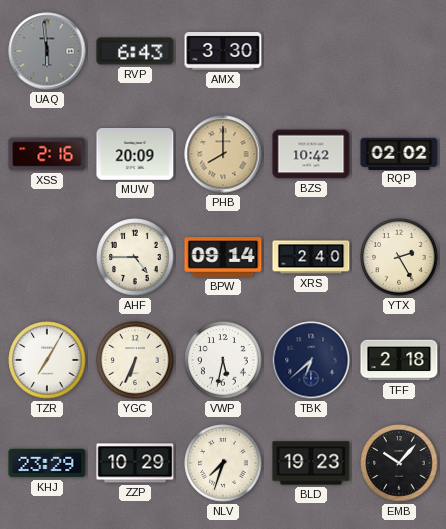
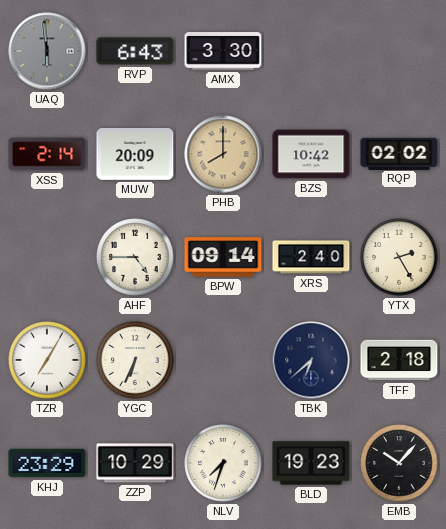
XSS: 2:16 -> 2:14
VWP: 5:32 -> none
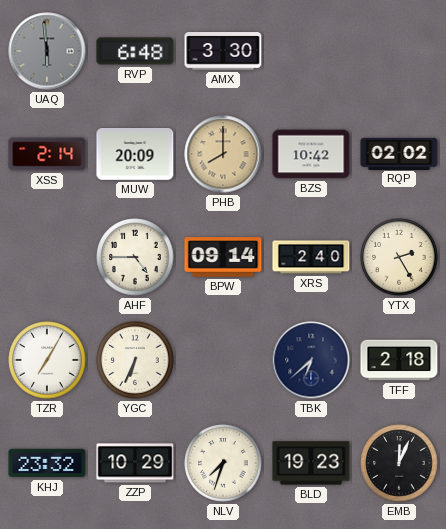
RVP: 6:43 -> 6:48
KHJ: 23:29 -> 23:32
EMB: 10:07 -> 12:04
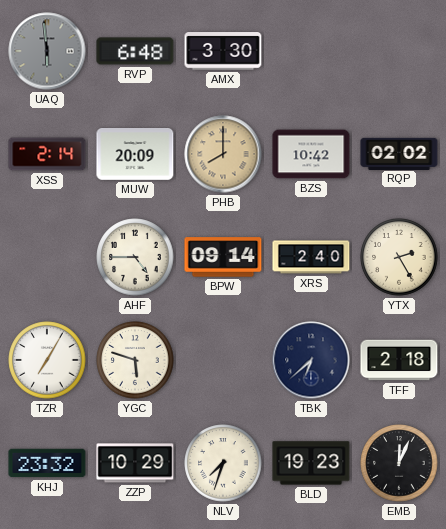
YGC: 6:34 -> 5:48
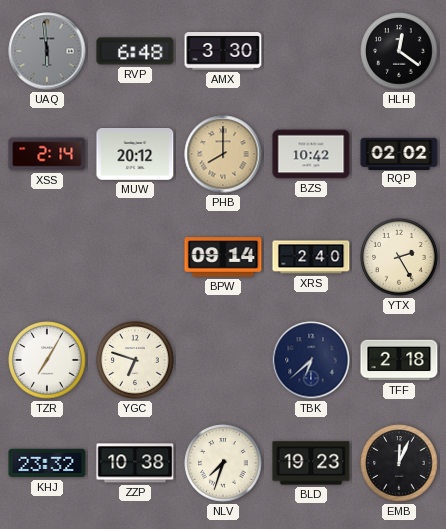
HLH: none -> 12:21
MUW: 20:09 -> 20:12
AHF: 4:45 -> none
YGC: 5:48 -> 6:48
ZZP: 10:29 -> 10:38
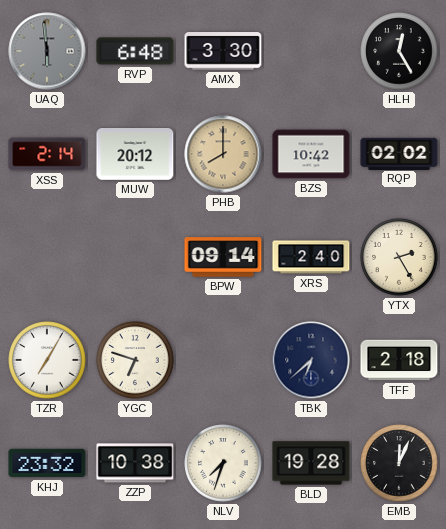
HLH: 12:21 -> 12:25
BLD: 19:23 -> 19:28
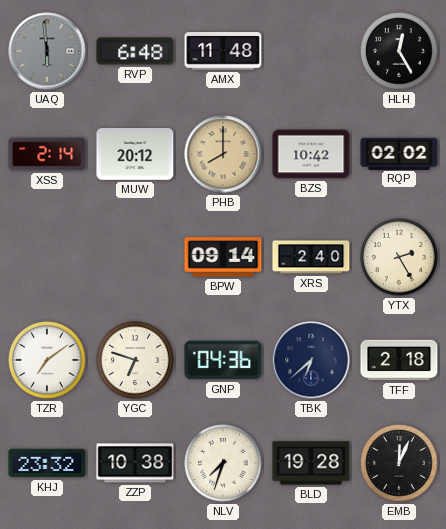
AMX: 3:30 -> 11:48
TZR: 7:05 -> 7:09
GNP: none -> 04:36
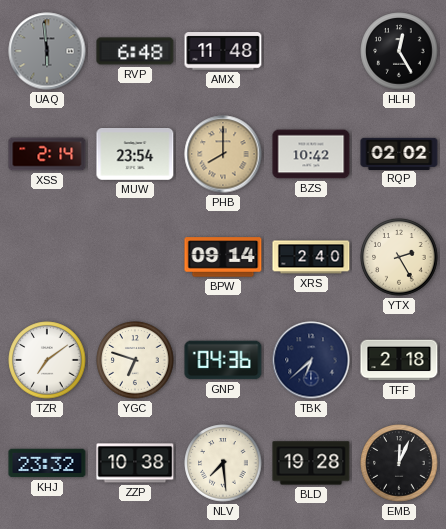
MUW: 20:12 -> 23:54
NLV: 7:33 -> 7:29
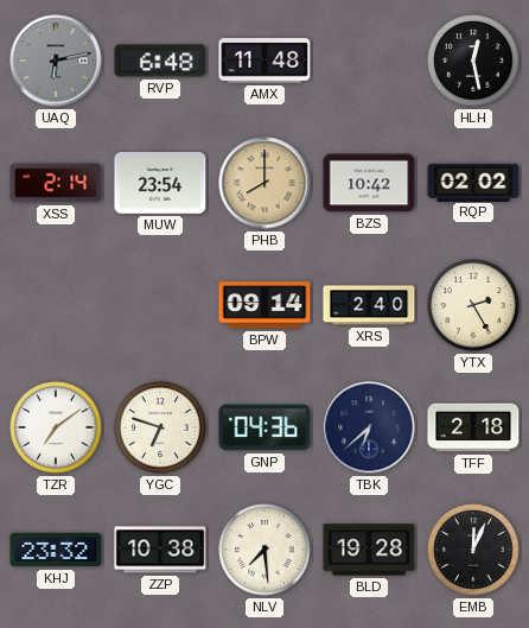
UAQ: 5:59 -> 6:13
HLH: 12:25 -> 12:28
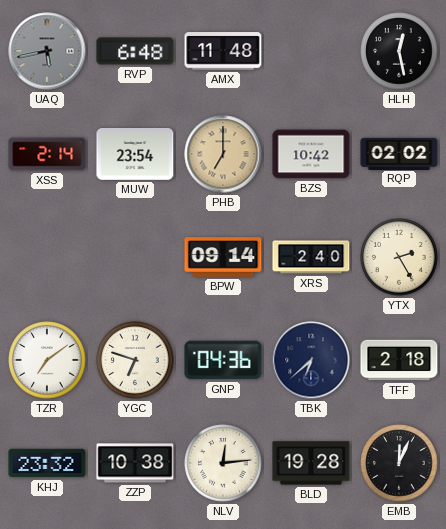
UAQ: 6:13 -> 5:43
PHB: 8:00 -> 7:00
NLV: 7:29 -> 12:14
